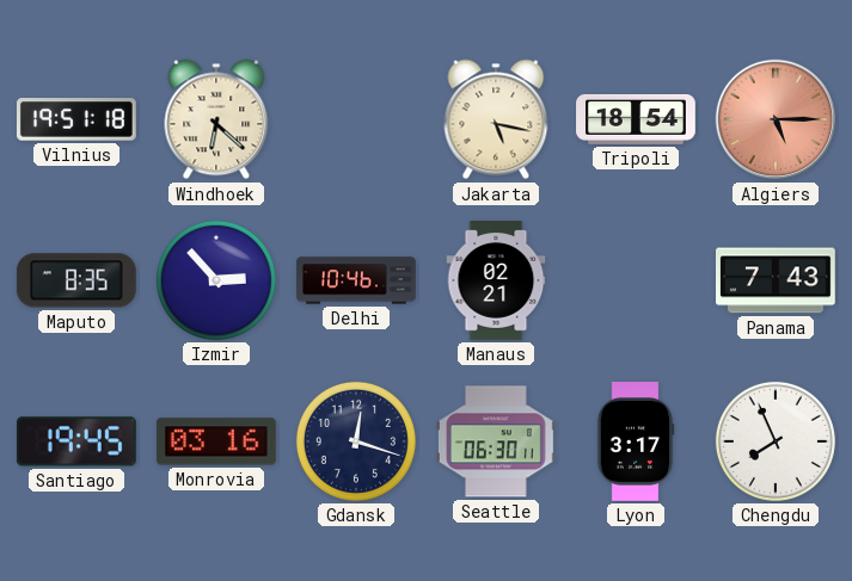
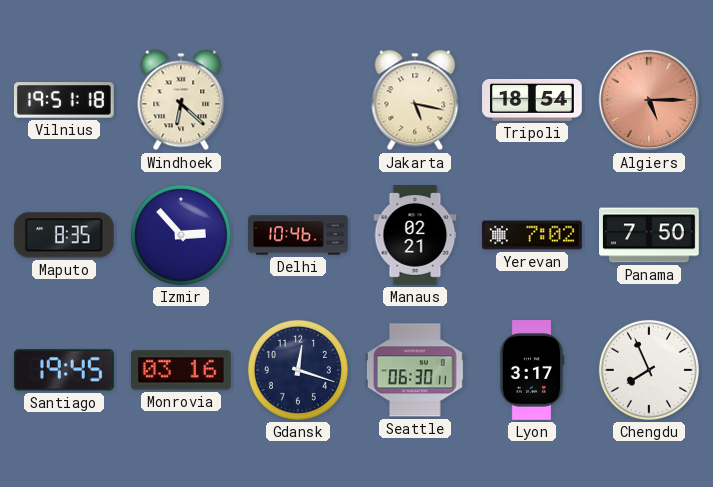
Yerevan: none -> 7:02
Panama: 7:43 -> 7:50
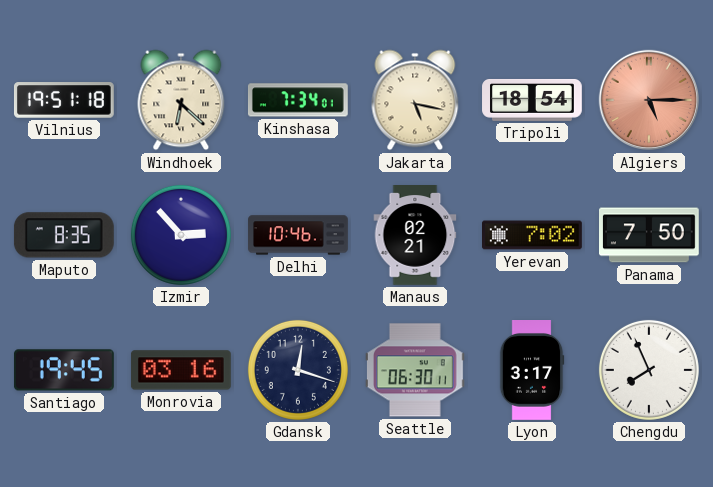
Kinshasa: none -> 7:34
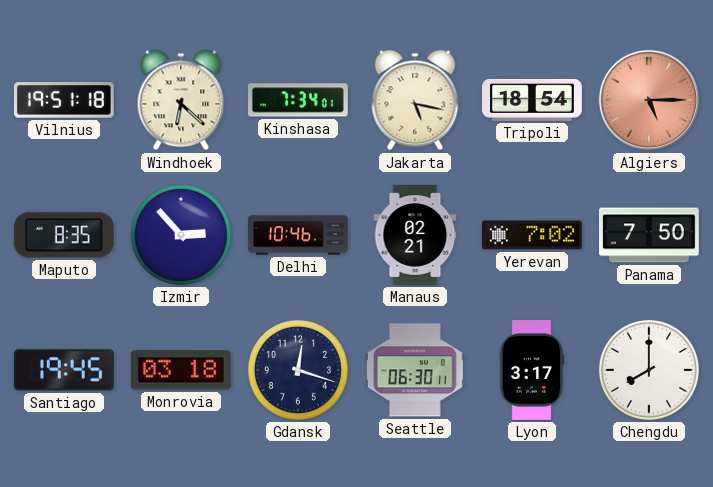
Monrovia: 03:16 -> 03:18
Chengdu: 7:56 -> 8:00
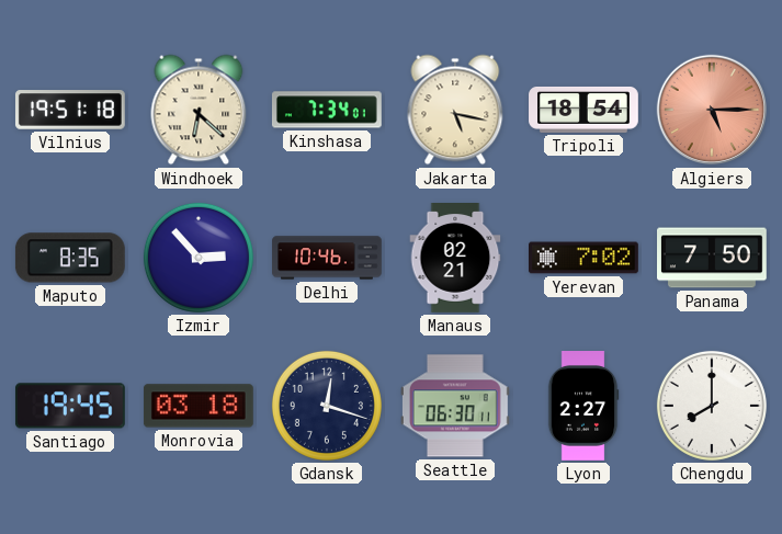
Lyon: 3:17 -> 2:27
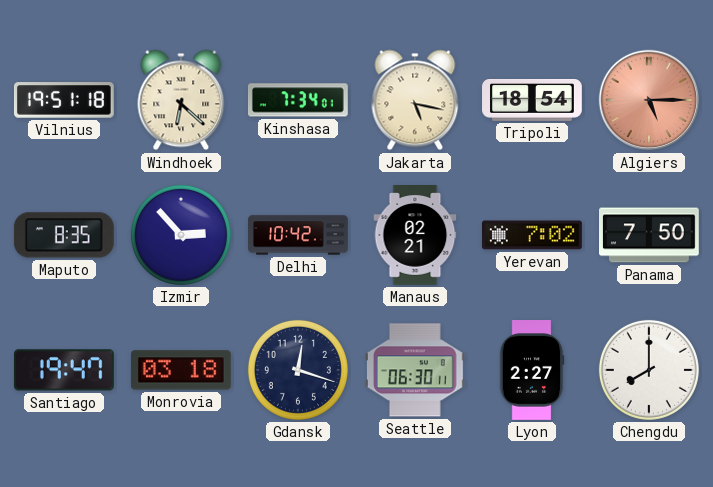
Delhi: 10:46 -> 10:42
Santiago: 19:45 -> 19:47
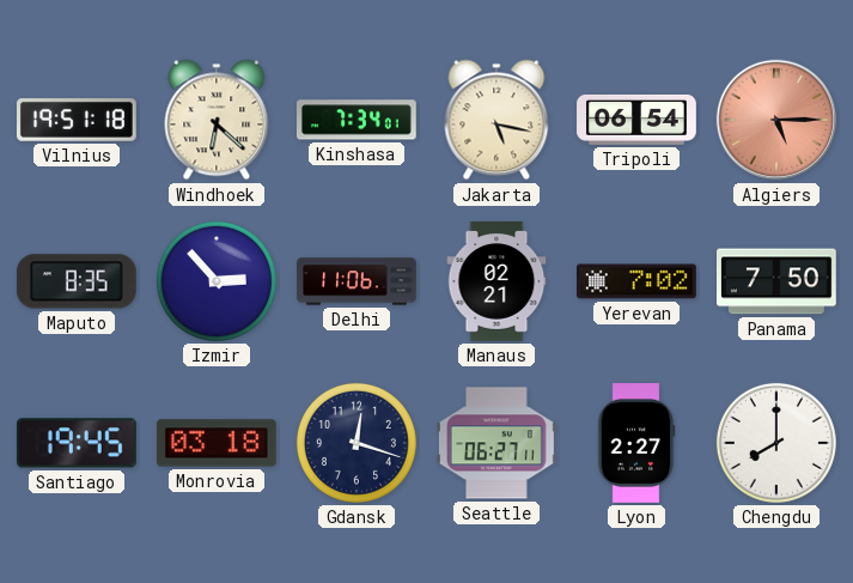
Tripoli: 18:54 -> 06:54
Delhi: 10:42 -> 11:06
Santiago: 19:47 -> 19:45
Seattle: 06:30 -> 06:27
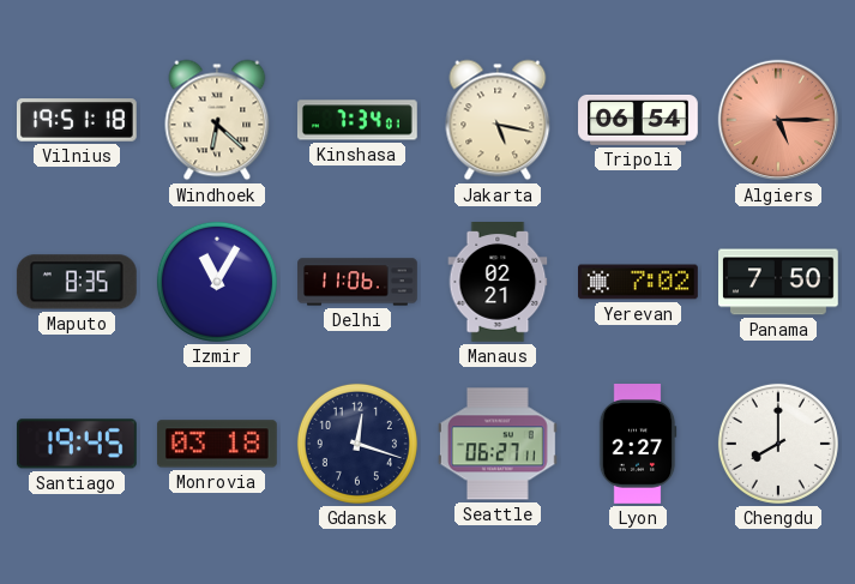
Izmir: 2:53 -> 11:05
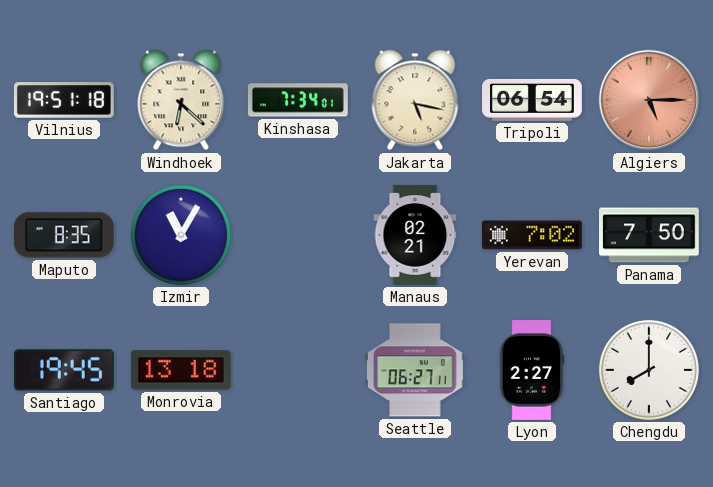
Delhi: 11:06 -> none
Monrovia: 03:18 -> 13:18
Gdansk: 12:18 -> none
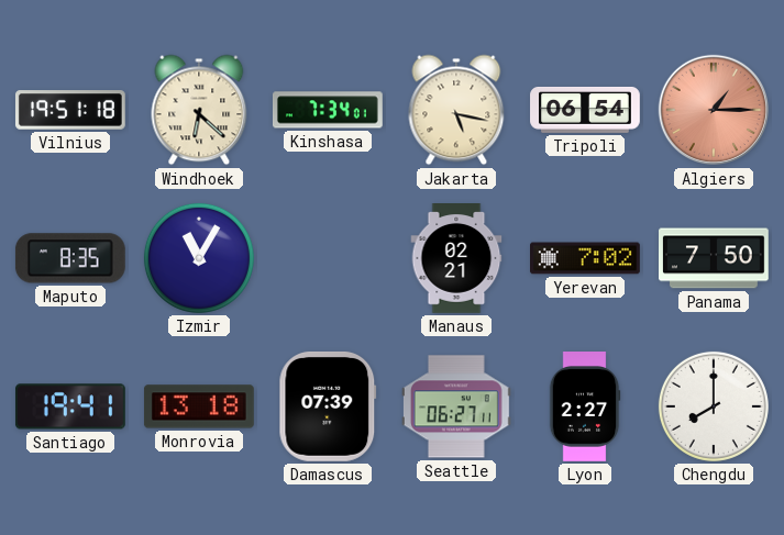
Algiers: 5:15 -> 1:15
Santiago: 19:45 -> 19:41
Damascus: none -> 07:39
